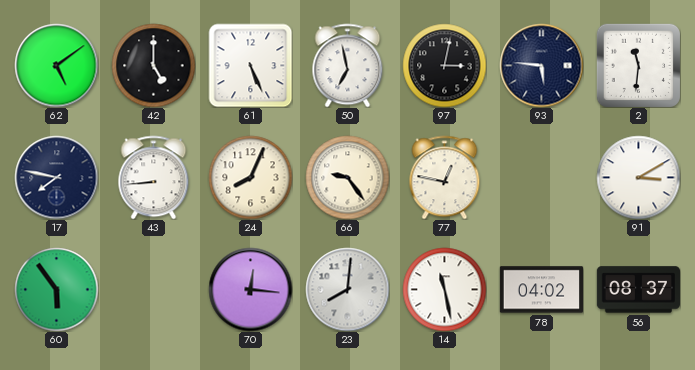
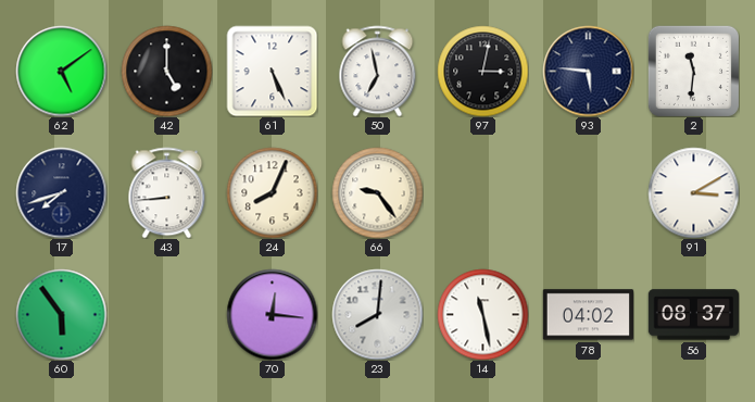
17: 7:47 -> 7:42
77: 12:47 -> none
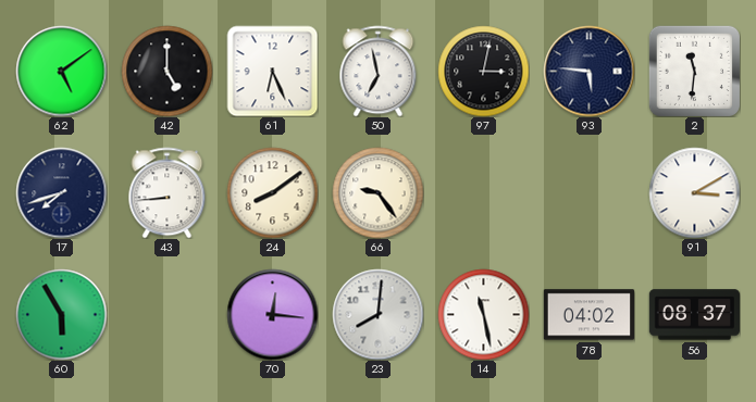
61: 5:26 -> 6:26
24: 8:04 -> 8:09
60: 5:54 -> 5:55
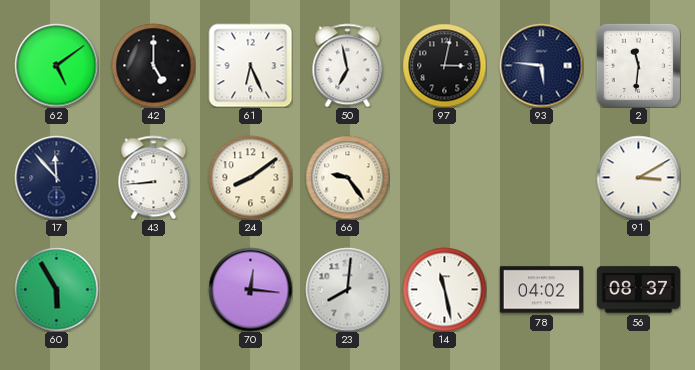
17: 7:42 -> 11:53
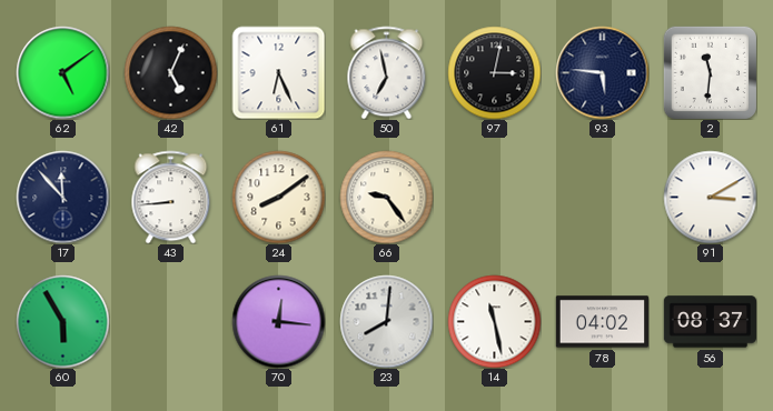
42: 5:00 -> 5:04
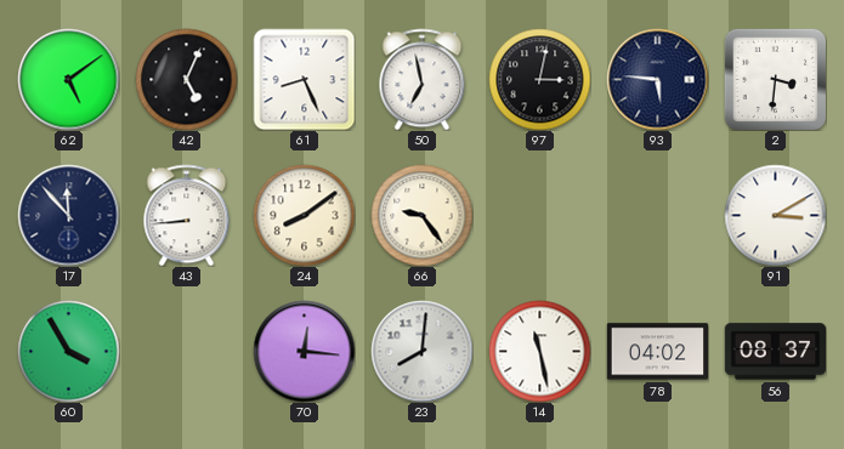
61: 6:26 -> 8:26
2: 11:31 -> 3:31
60: 5:55 -> 3:55
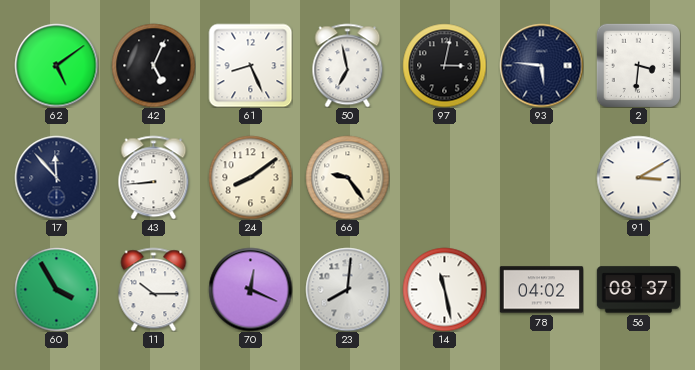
11: none -> 10:15
70: 12:16 -> 12:19
